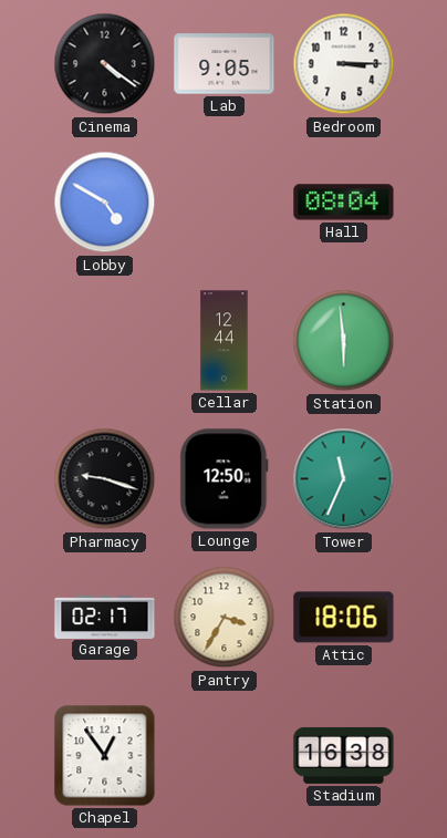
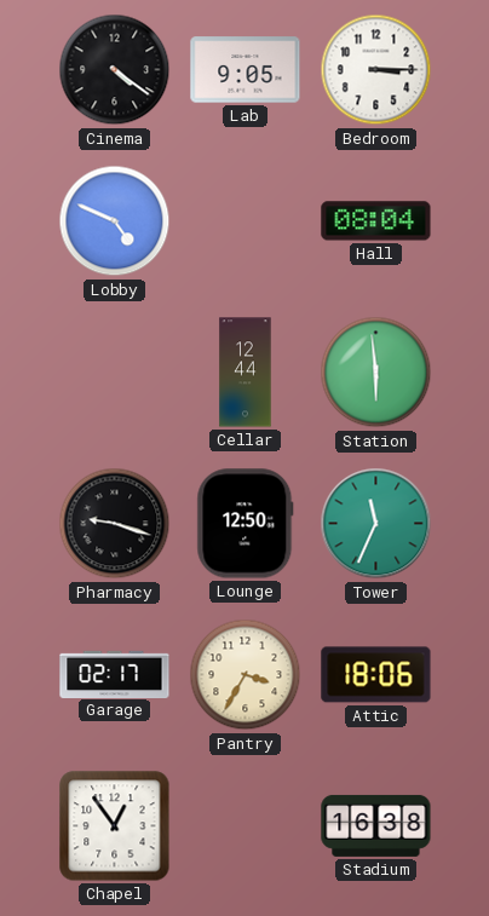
Lobby: 4:50 -> 4:49
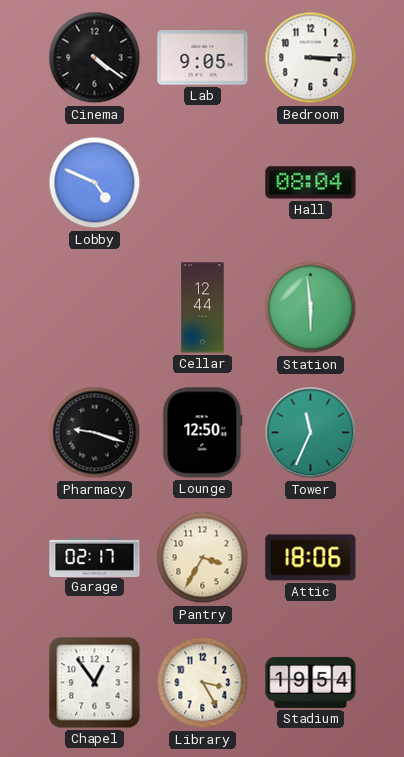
Library: none -> 3:25
Stadium: 16:38 -> 19:54
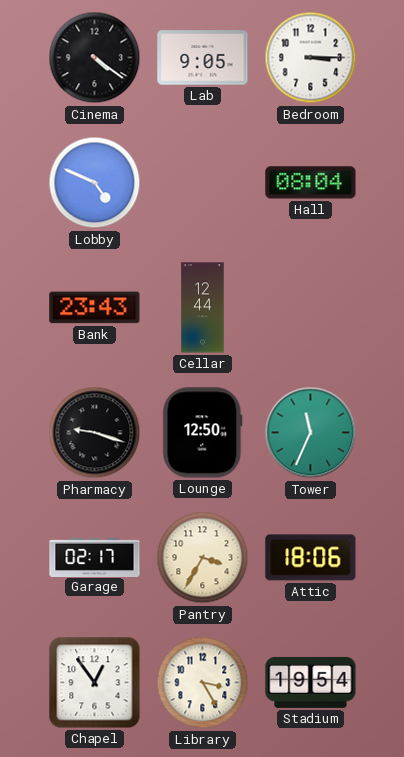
Bank: none -> 23:43
Station: 5:59 -> none
